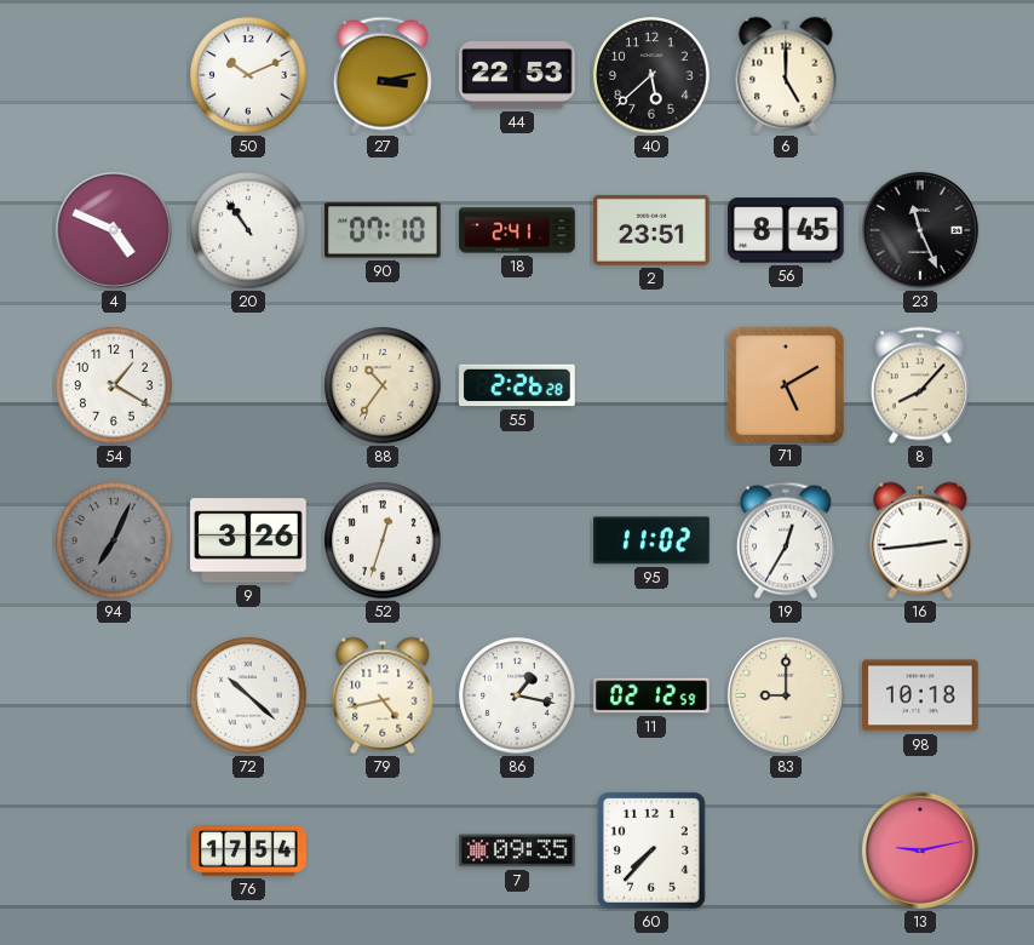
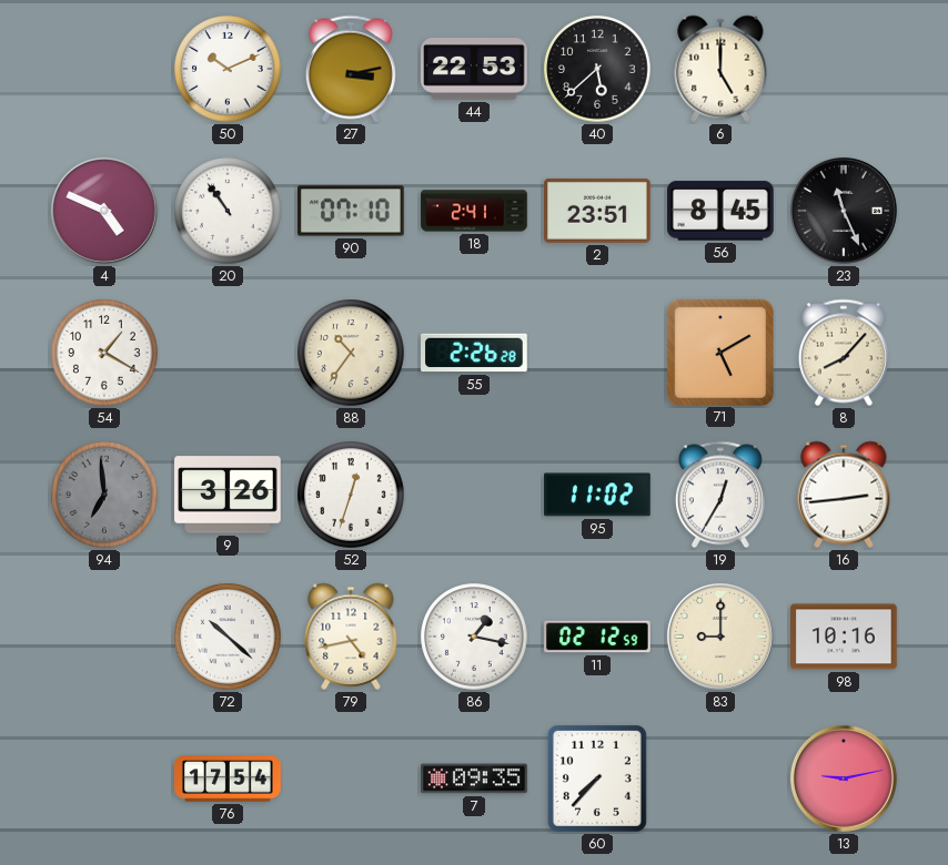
94: 7:04 -> 6:59
98: 10:18 -> 10:16
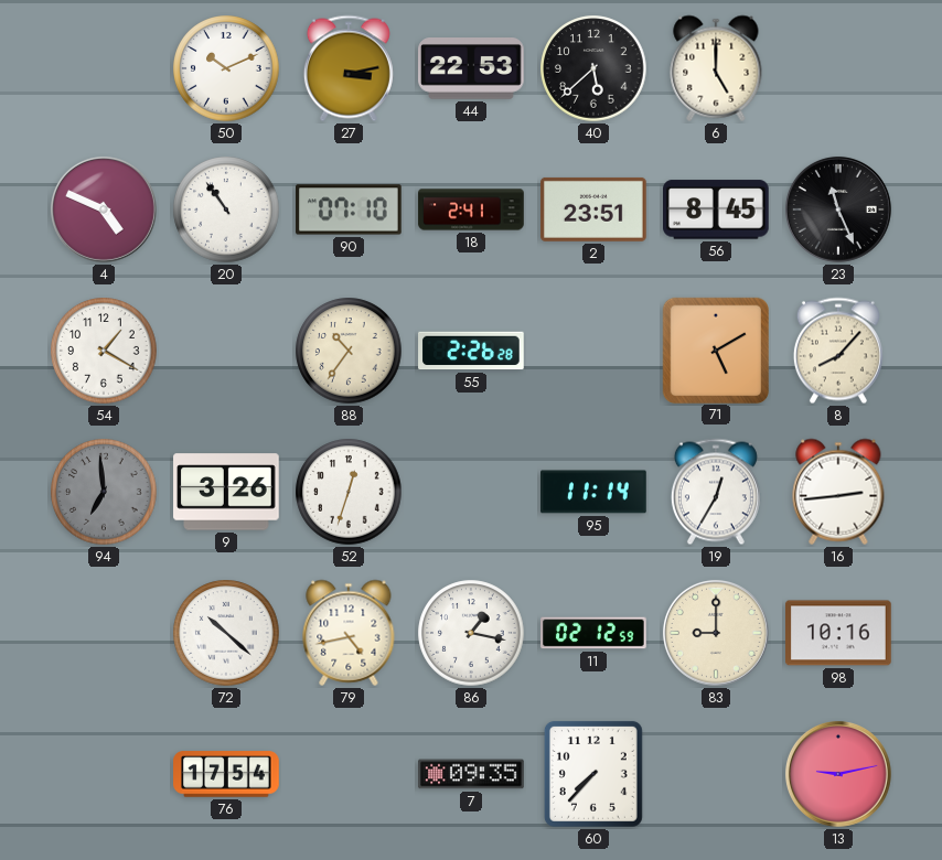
95: 11:02 -> 11:14
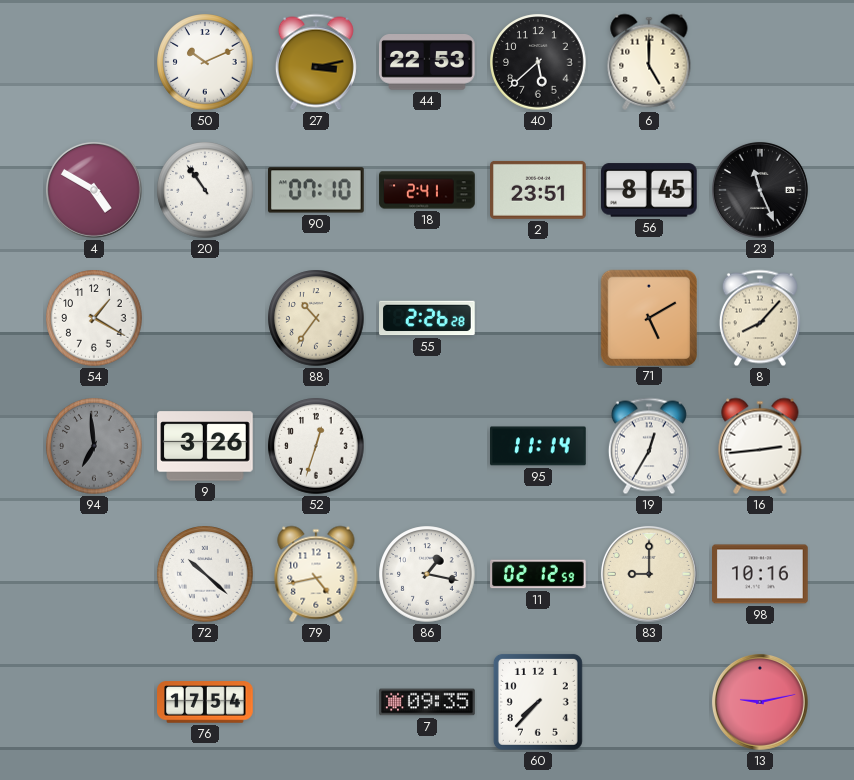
4: 4:49 -> 4:50
